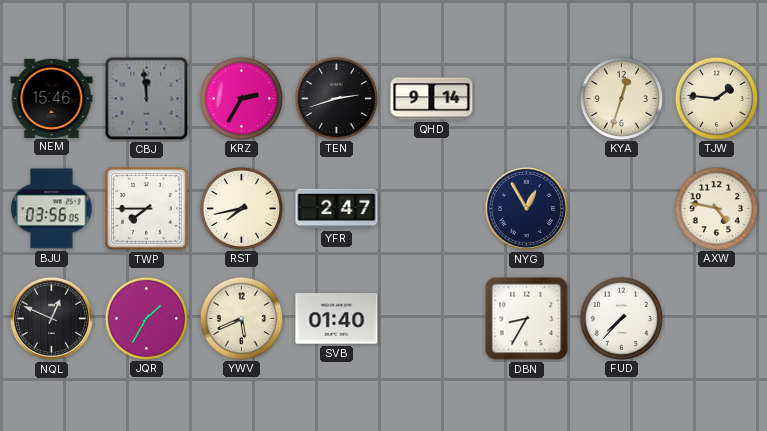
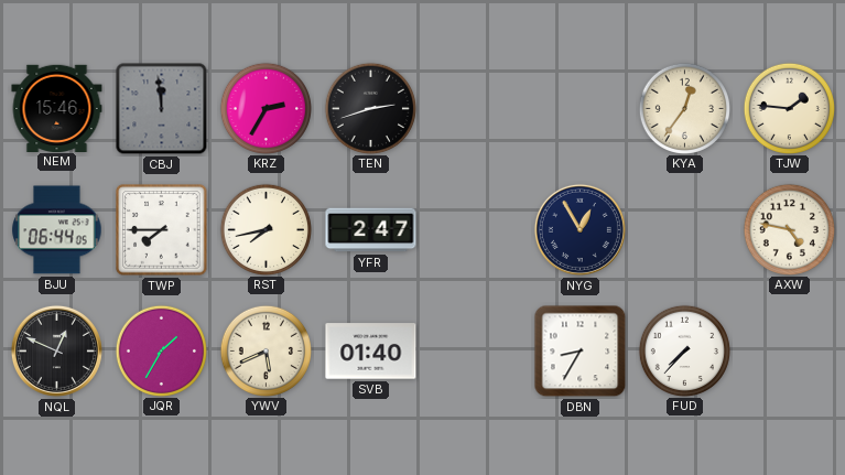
QHD: 9:14 -> none
KYA: 12:33 -> 12:36
BJU: 03:56 -> 06:44
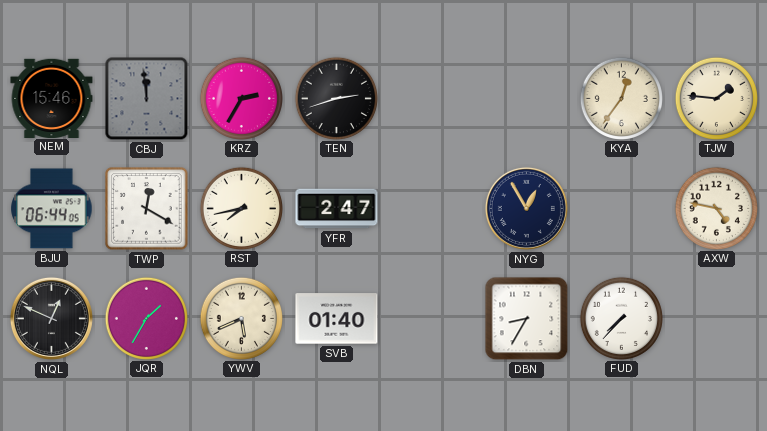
TWP: 7:45 -> 12:20
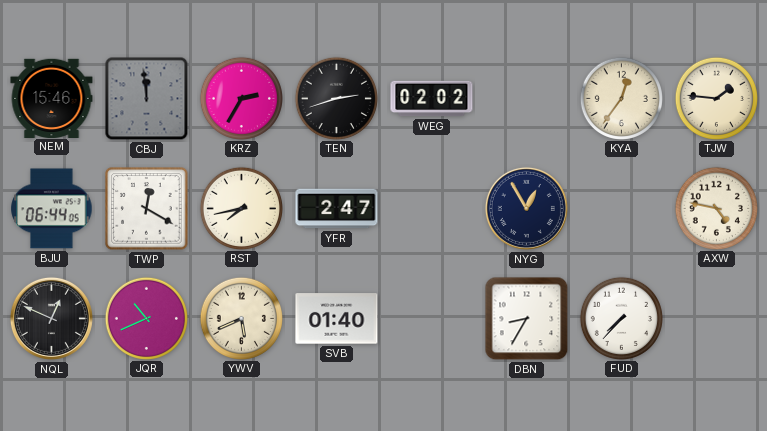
WEG: none -> 02:02
JQR: 1:35 -> 10:41
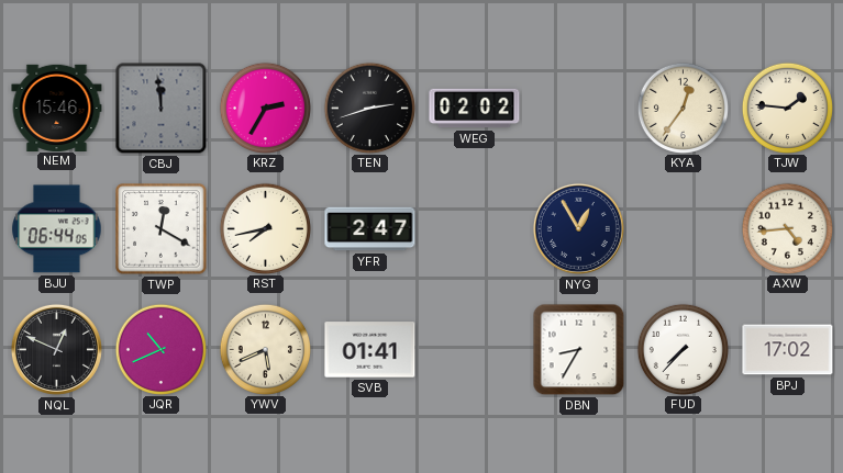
AXW: 4:47 -> 4:44
SVB: 01:40 -> 01:41
BPJ: none -> 17:02
